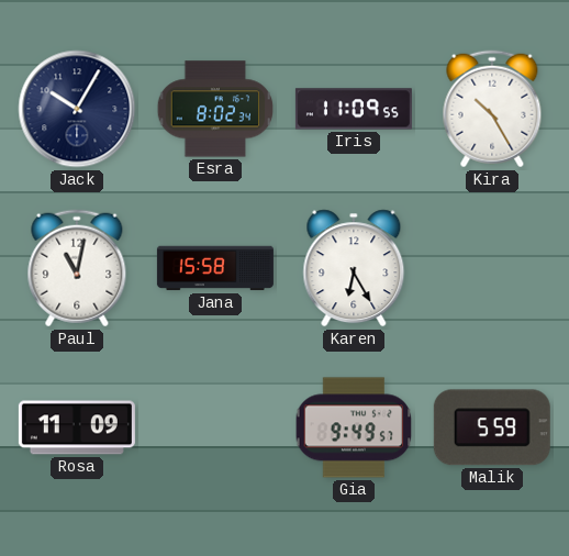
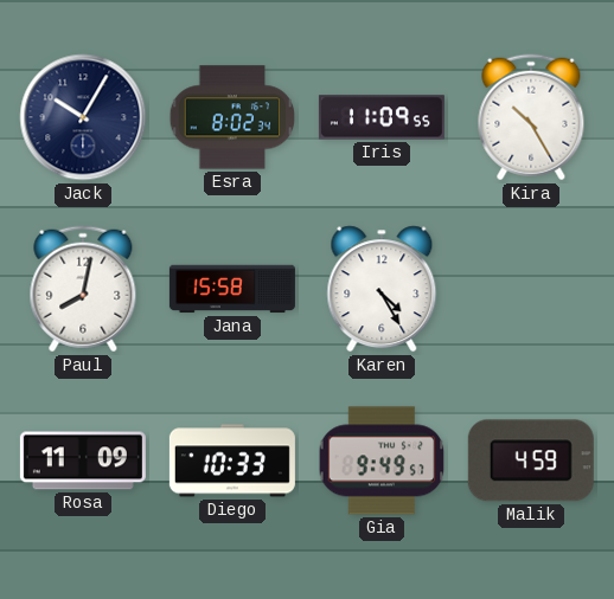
Paul: 11:02 -> 8:02
Karen: 6:25 -> 4:25
Diego: none -> 10:33
Malik: 5:59 -> 4:59
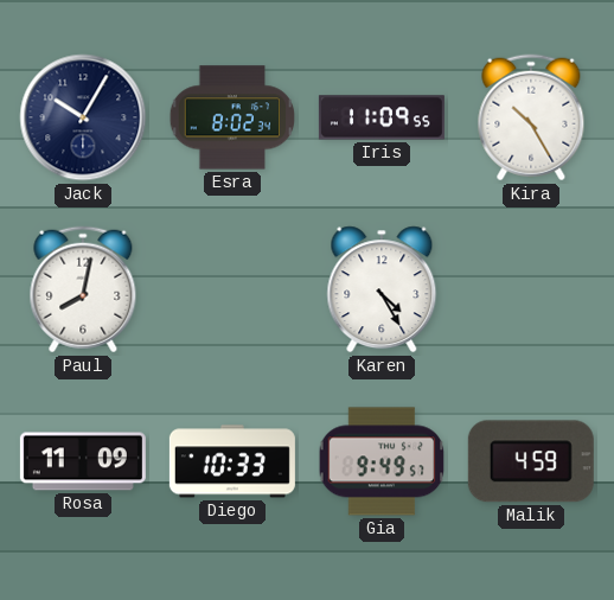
Jana: 15:58 -> none
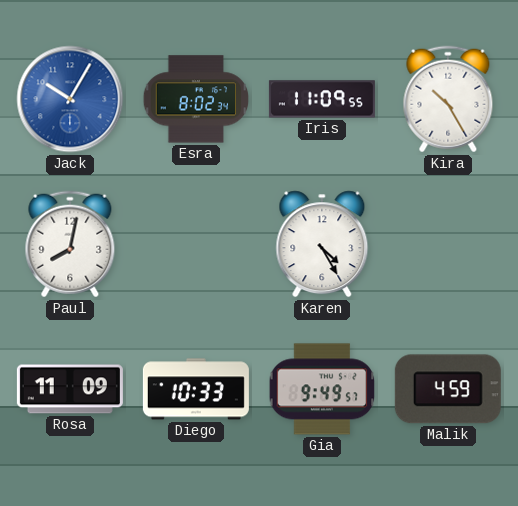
Jack dial: navy -> blue
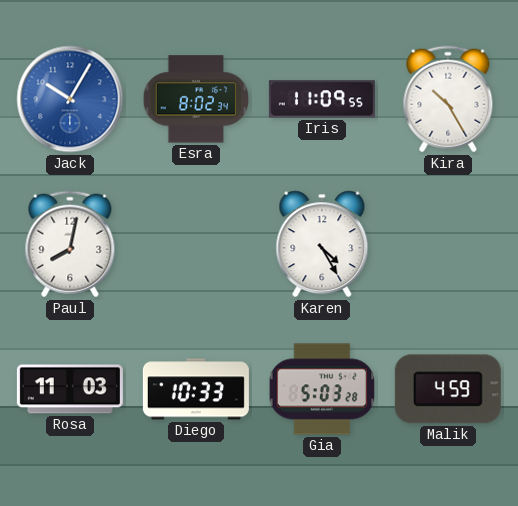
Rosa: 11:09 -> 11:03
Gia: 9:49 -> 5:03
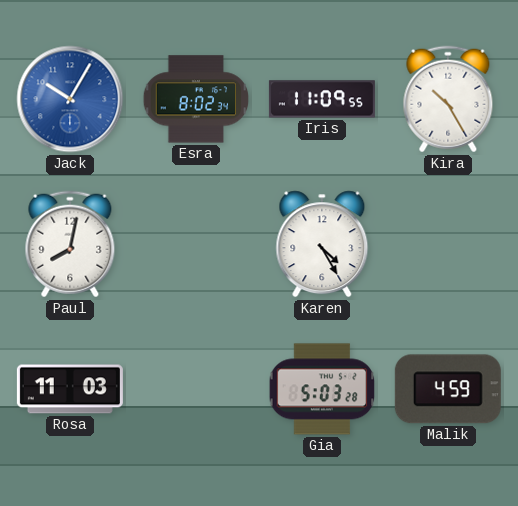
Diego: 10:33 -> none
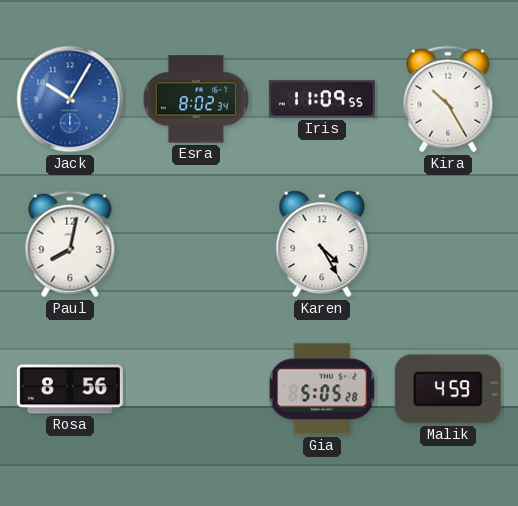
Rosa: 11:03 -> 8:56
Gia: 5:03 -> 5:05
